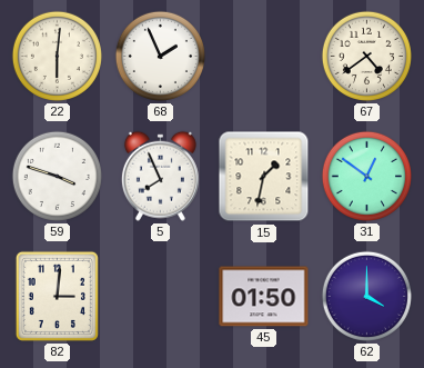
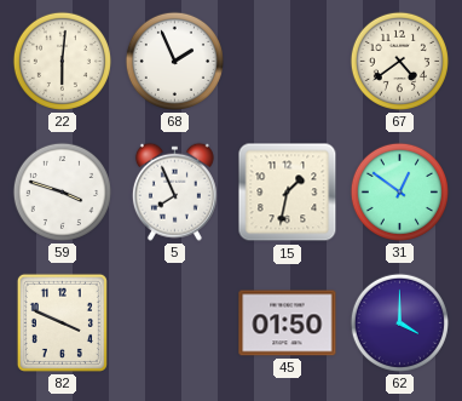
82: 3:01 -> 3:49
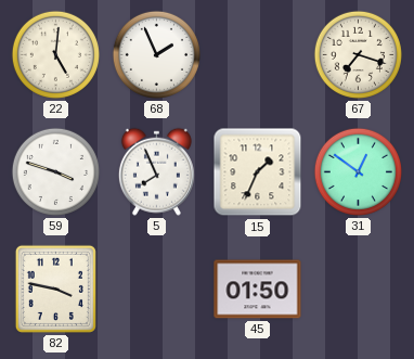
22: 6:01 -> 5:01
67: 4:39 -> 7:18
15: 1:32 -> 1:34
82: 3:49 -> 3:47
62: 4:00 -> none
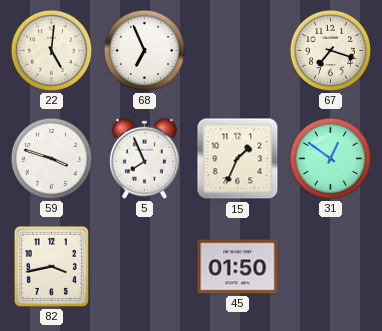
68: 1:56 -> 6:56
82: 3:47 -> 3:43
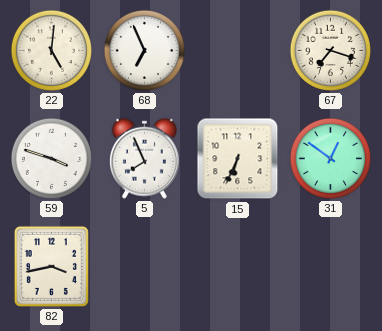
15: 1:34 -> 6:34
45: 01:50 -> none
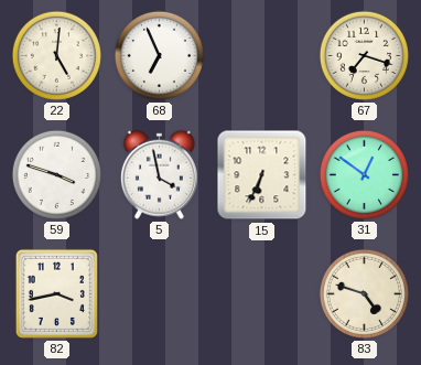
5: 7:56 -> 3:58
83: none -> 4:48
